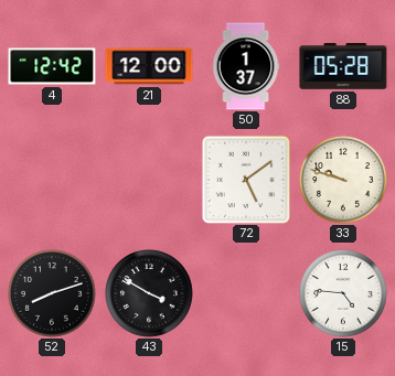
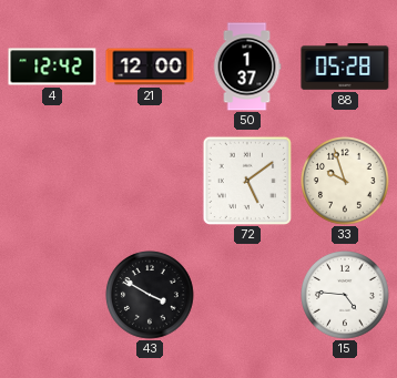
33: 9:48 -> 9:57
52: 8:12 -> none
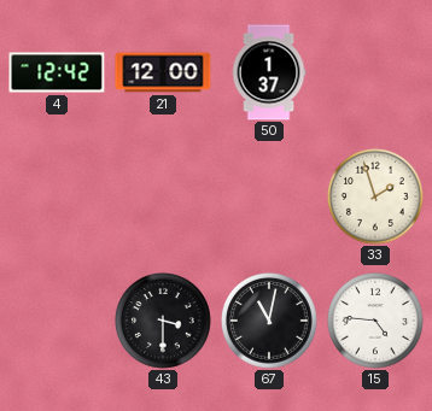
88: 05:28 -> none
72: 5:09 -> none
33: 9:57 -> 1:57
43: 3:50 -> 3:30
67: none -> 11:02
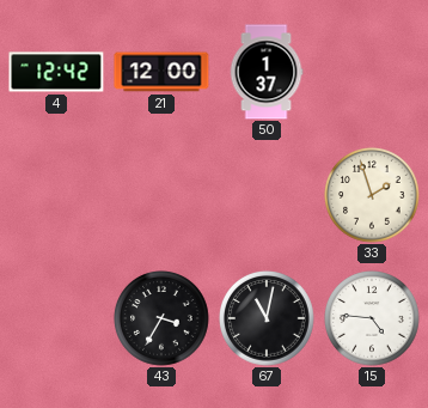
43: 3:30 -> 3:35
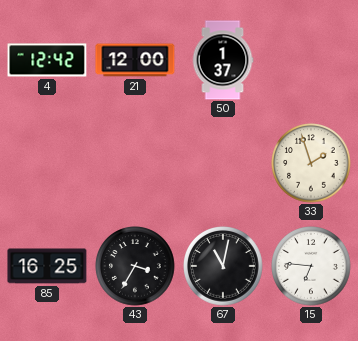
85: none -> 16:25
15: 4:46 -> 6:46
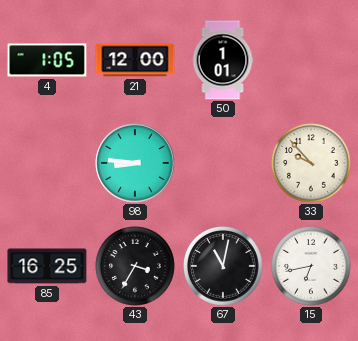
4: 12:42 -> 1:05
50: 1:37 -> 1:01
98: none -> 8:46
33: 1:57 -> 9:53
15: 6:46 -> 6:43
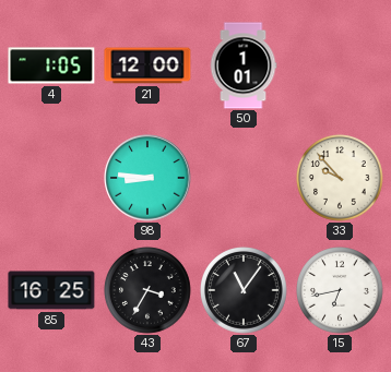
67: 11:02 -> 11:06
